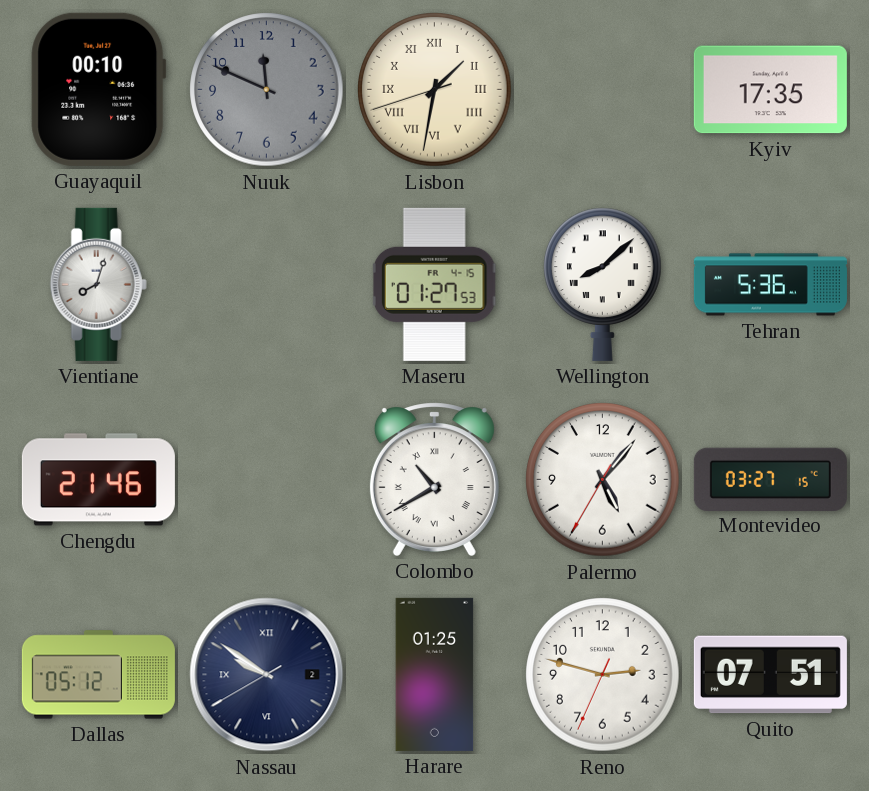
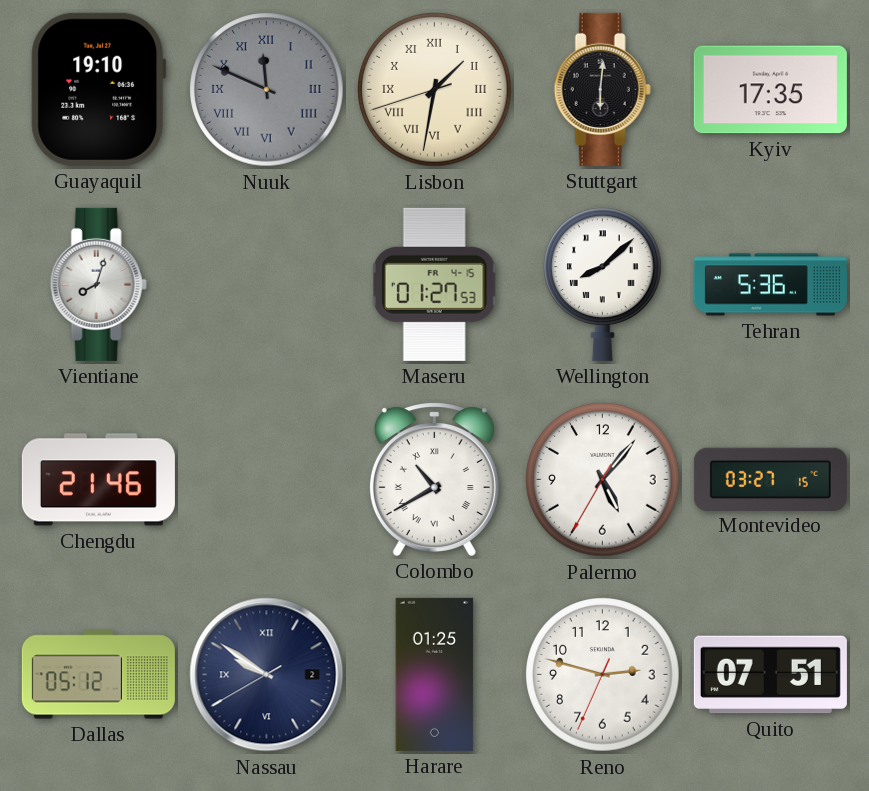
Guayaquil: 00:10 -> 19:10
Nuuk numerals: Arabic -> Roman
Stuttgart: none -> 6:01
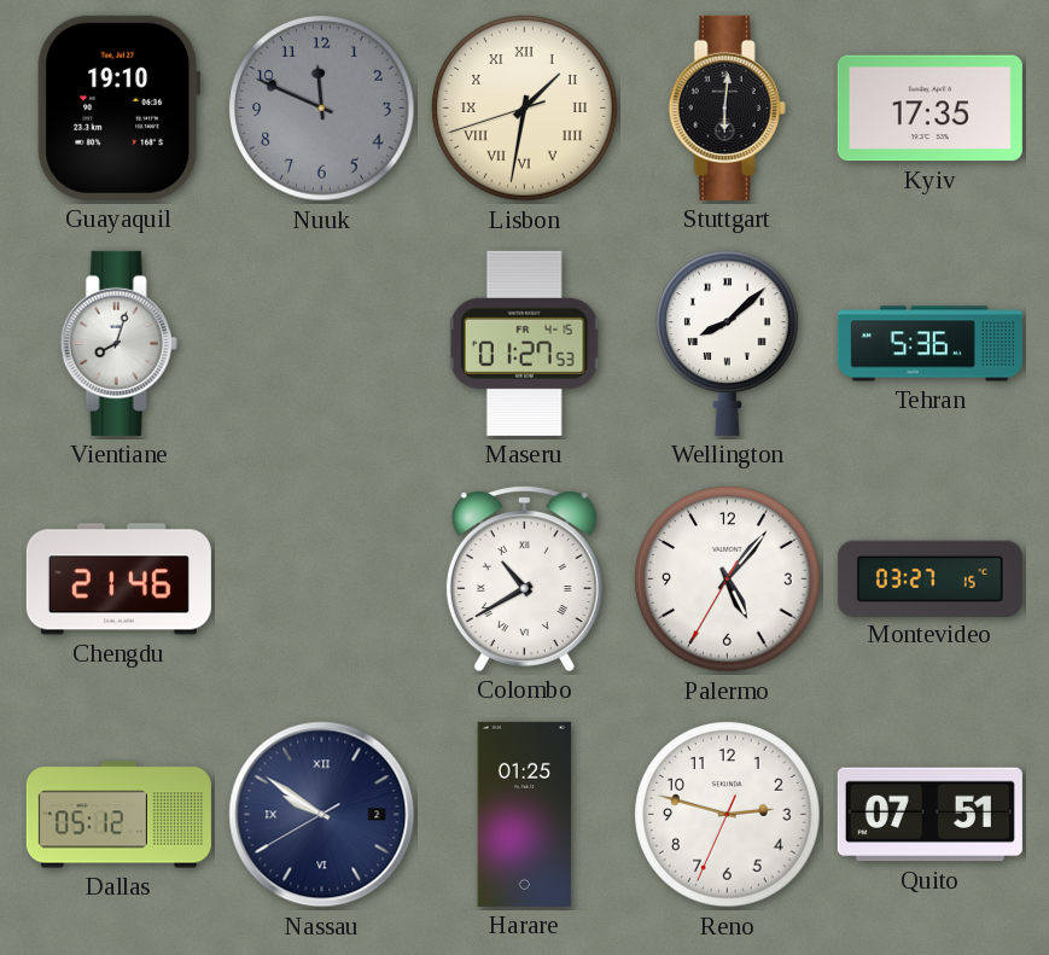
Nuuk numerals: Roman -> Arabic
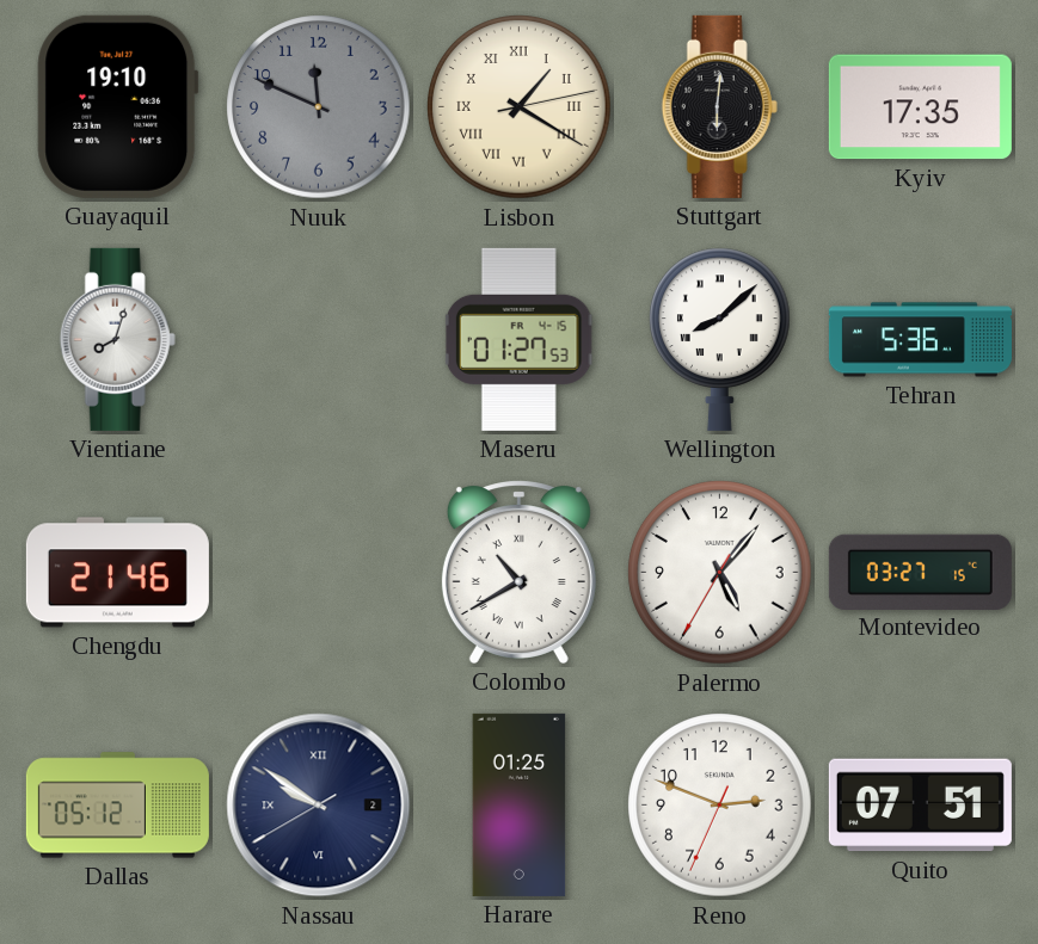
Lisbon: 1:31 -> 1:20
Reno: 2:47 -> 2:48
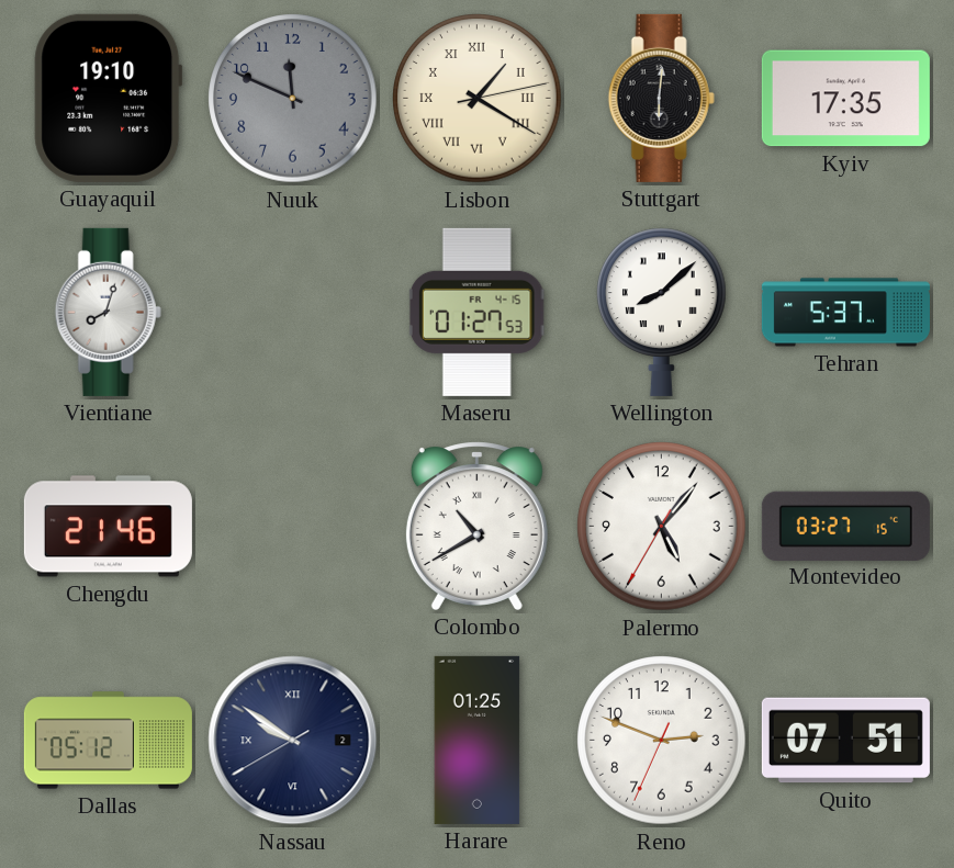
Tehran: 5:36 -> 5:37
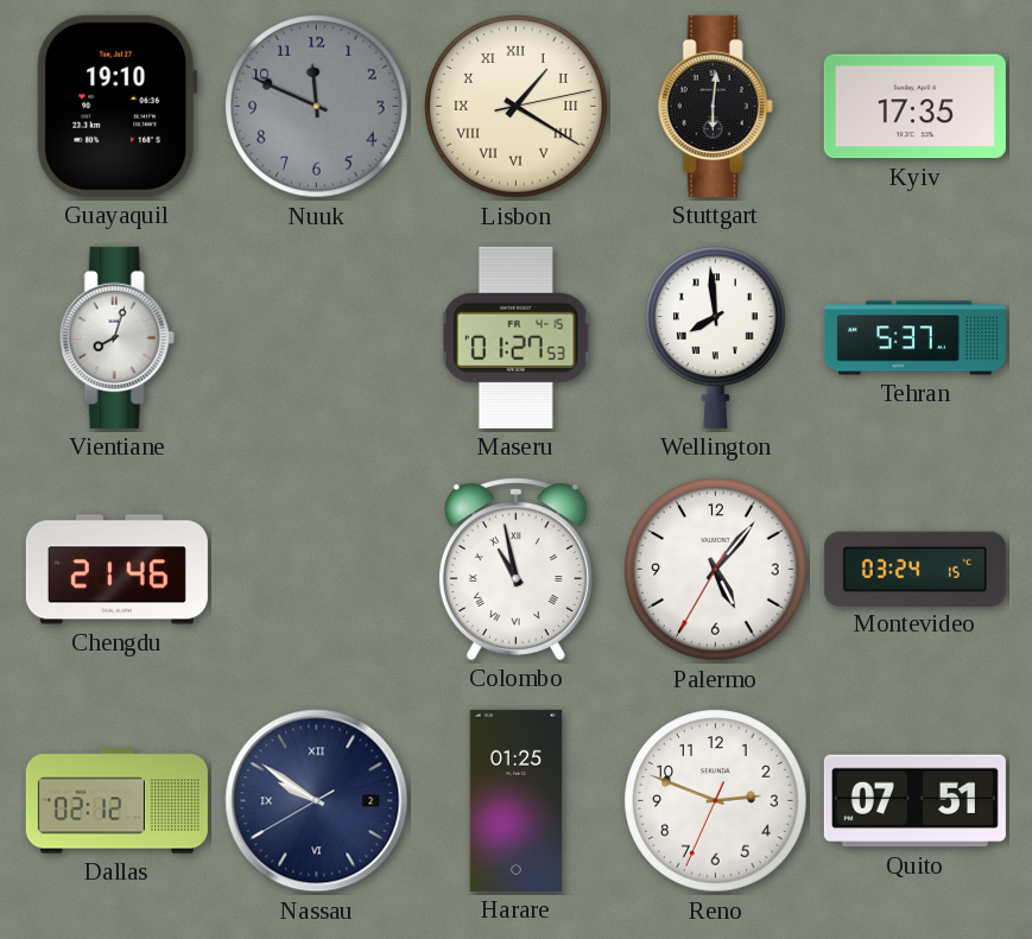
Wellington: 8:08 -> 7:59
Colombo: 10:40 -> 10:58
Montevideo: 03:27 -> 03:24
Dallas: 05:12 -> 02:12
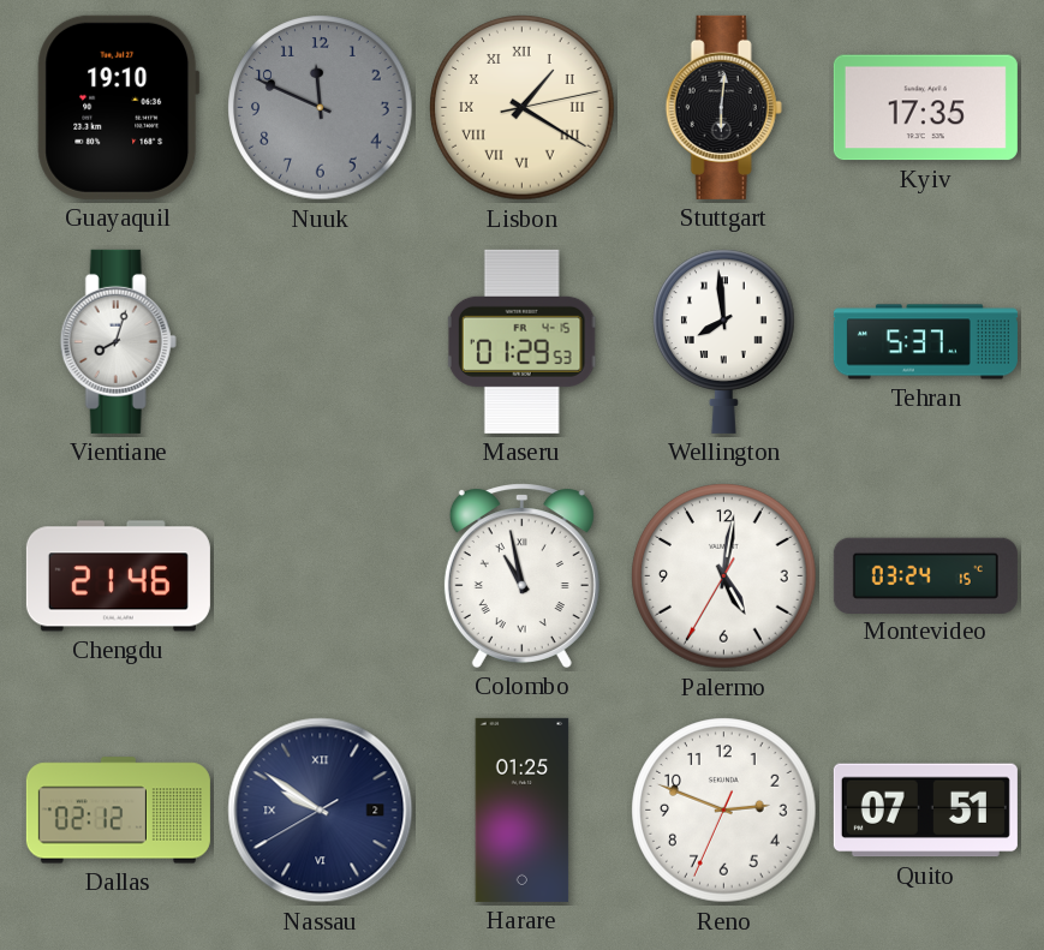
Maseru: 01:27 -> 01:29
Palermo: 5:06 -> 5:01
